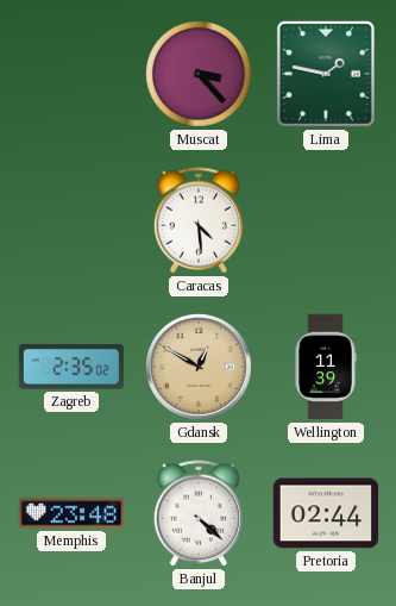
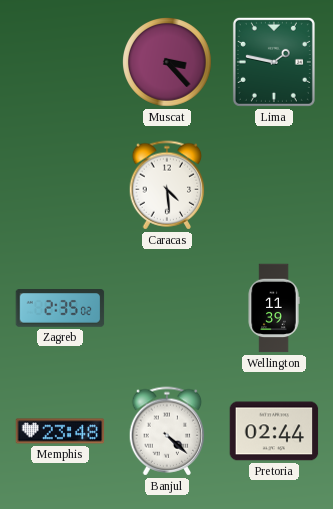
Gdansk: 12:50 -> none
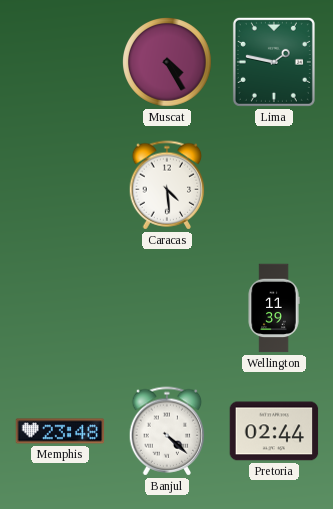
Muscat: 3:23 -> 4:25
Zagreb: 2:35 -> none
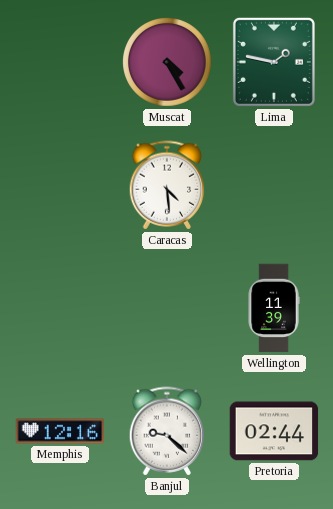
Memphis: 23:48 -> 12:16
Banjul: 4:22 -> 9:22
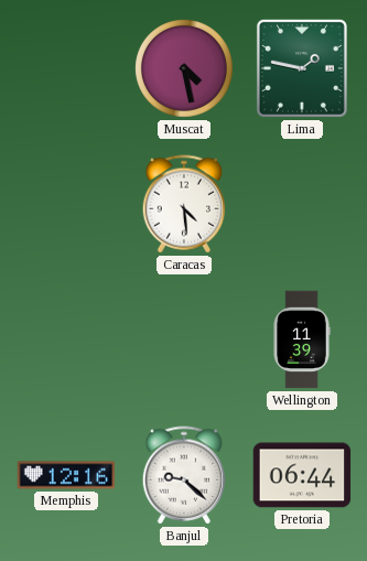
Muscat: 4:25 -> 4:28
Pretoria: 02:44 -> 06:44
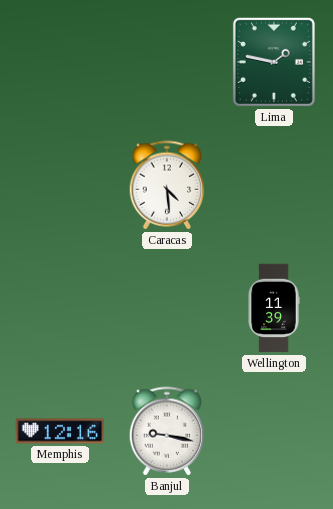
Muscat: 4:28 -> none
Banjul: 9:22 -> 9:17
Pretoria: 06:44 -> none
